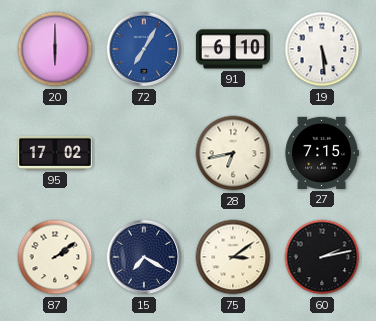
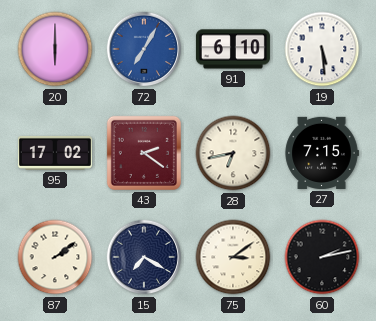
43: none -> 2:21
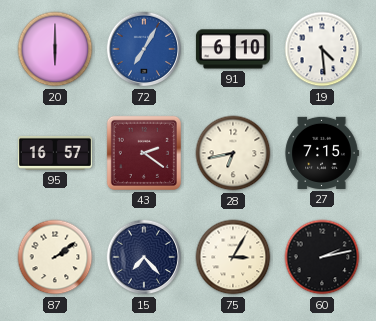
19: 5:29 -> 4:29
95: 17:02 -> 16:57
15: 7:20 -> 7:23
75: 3:09 -> 3:05
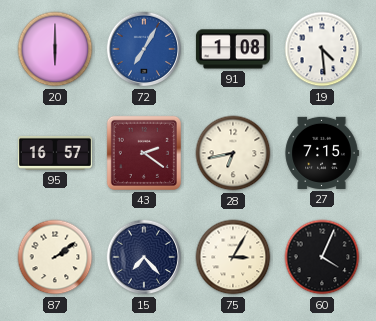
91: 6:10 -> 1:08
60: 2:13 -> 4:04
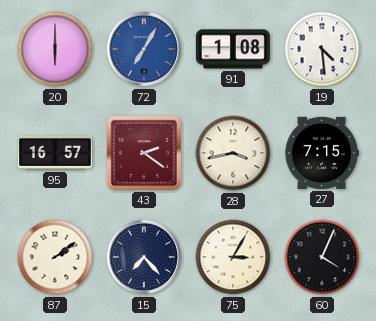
28: 6:43 -> 3:43
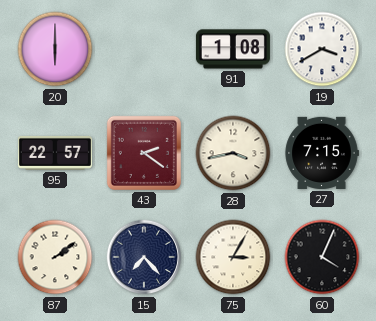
72: 7:05 -> none
19: 4:29 -> 3:40
95: 16:57 -> 22:57
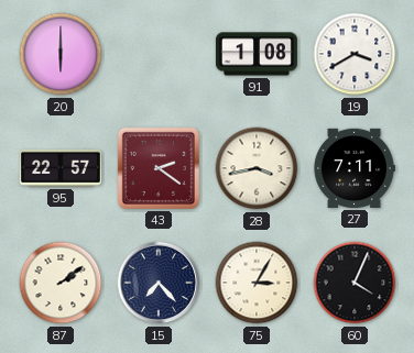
27: 7:15 -> 7:11
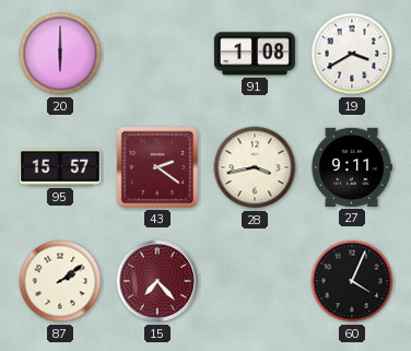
95: 22:57 -> 15:57
27: 7:11 -> 9:11
15 dial: navy -> burgundy
75: 3:05 -> none
